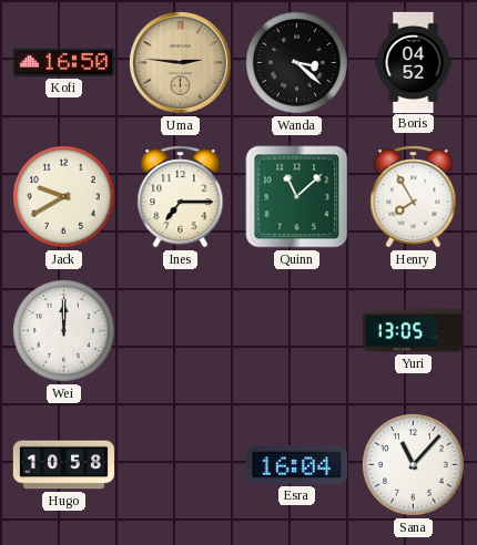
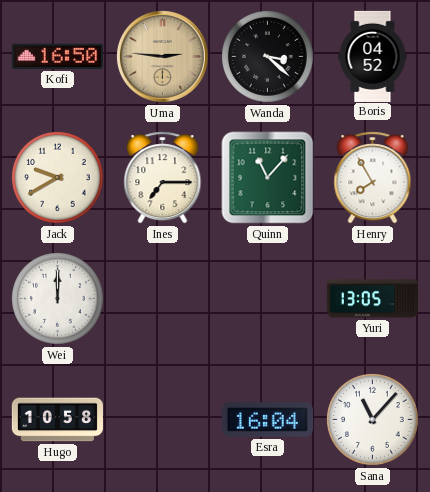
Quinn: 11:08 -> 11:07
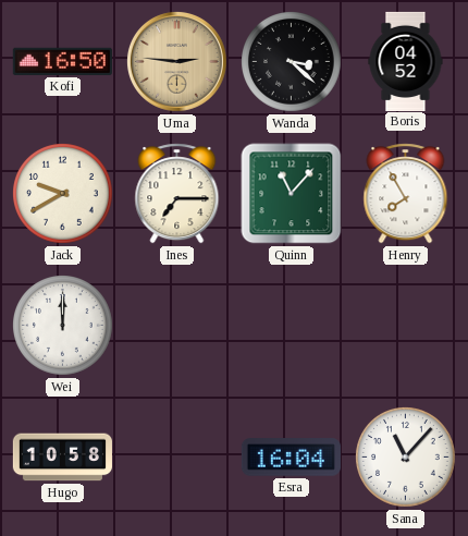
Yuri: 13:05 -> none
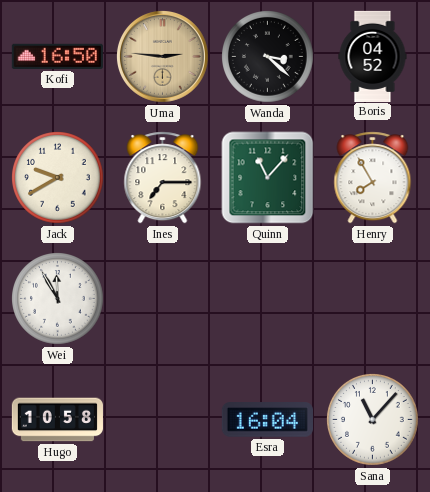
Wei: 12:00 -> 11:55
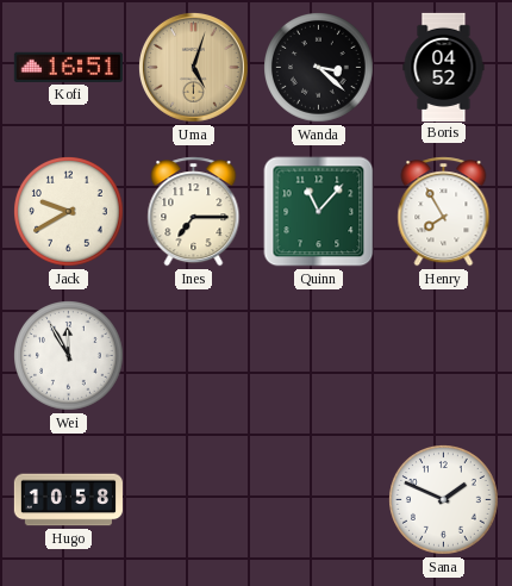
Kofi: 16:50 -> 16:51
Uma: 2:46 -> 5:03
Esra: 16:04 -> none
Sana: 11:07 -> 1:49
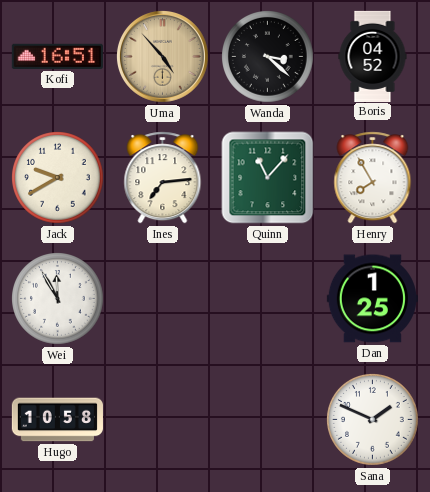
Uma: 5:03 -> 4:53
Ines: 7:15 -> 7:14
Dan: none -> 1:25
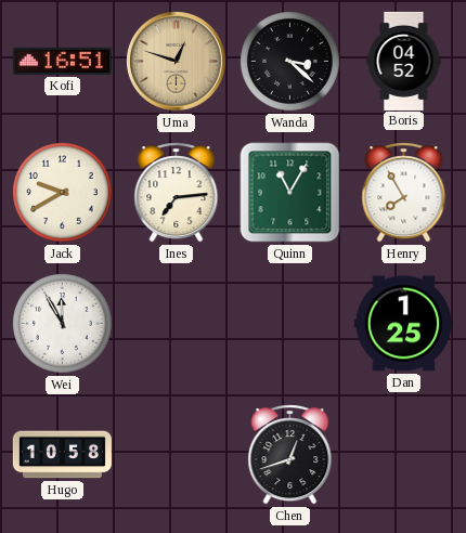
Uma: 4:53 -> 12:48
Quinn: 11:07 -> 11:05
Chen: none -> 12:42
Sana: 1:49 -> none
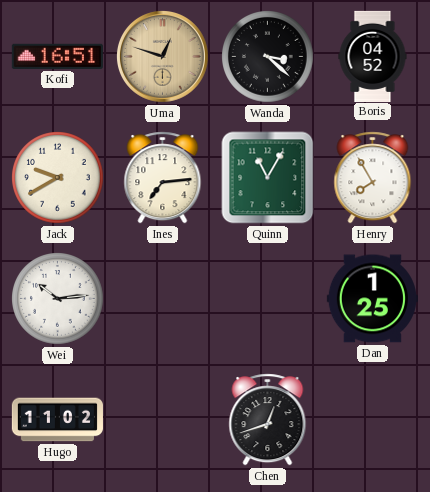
Wei: 11:55 -> 10:14
Hugo: 10:58 -> 11:02
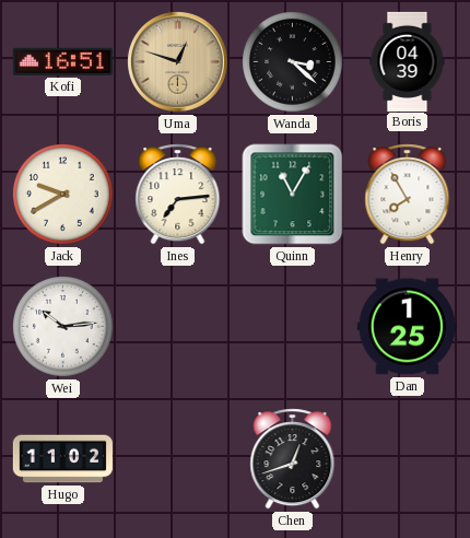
Boris: 04:52 -> 04:39
